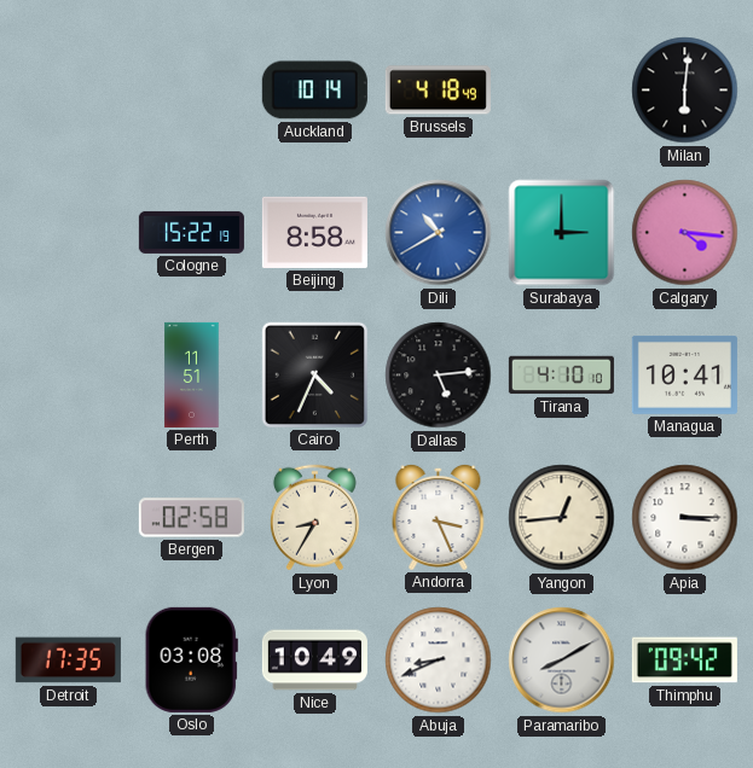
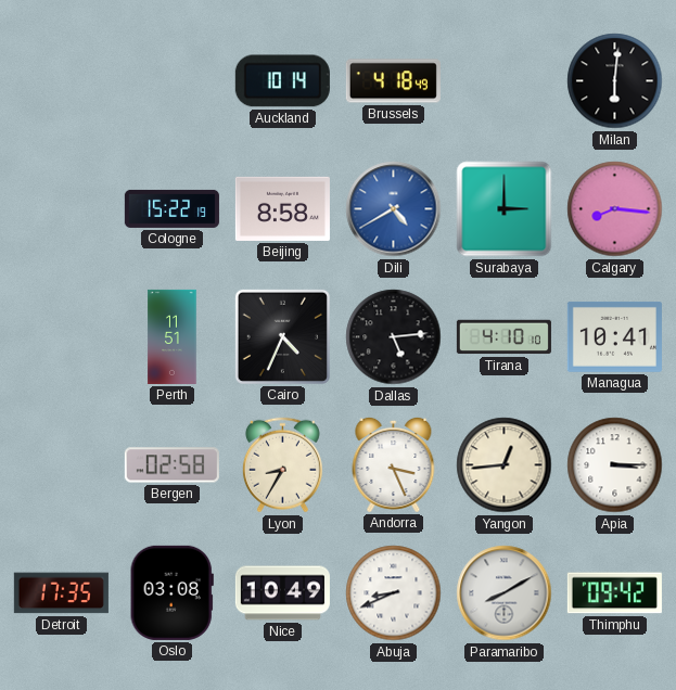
Dili: 10:40 -> 4:40
Calgary: 4:16 -> 8:16
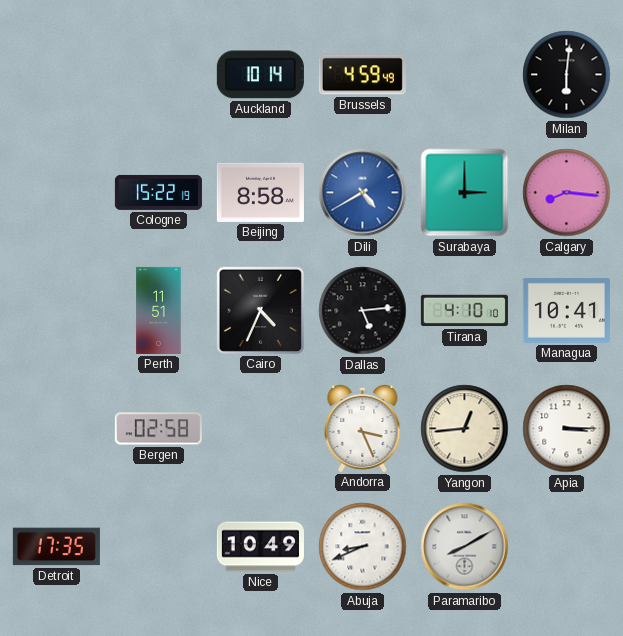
Brussels: 4:18 -> 4:59
Lyon: 8:35 -> none
Oslo: 03:08 -> none
Thimphu: 09:42 -> none
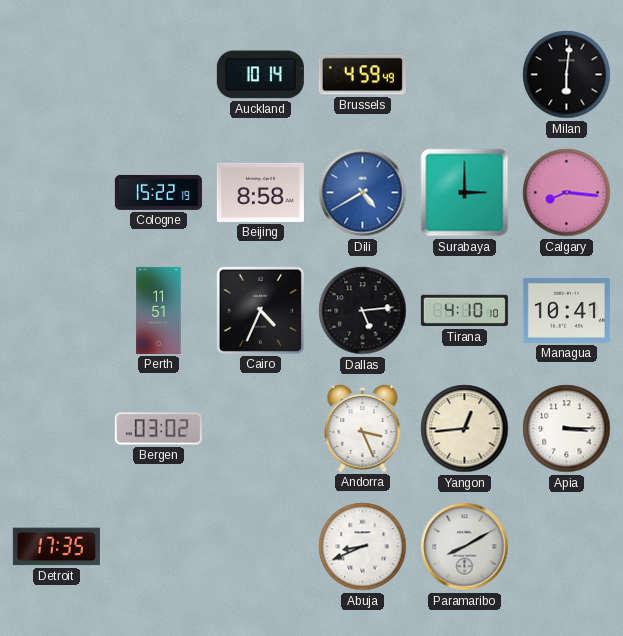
Bergen: 02:58 -> 03:02
Nice: 10:49 -> none
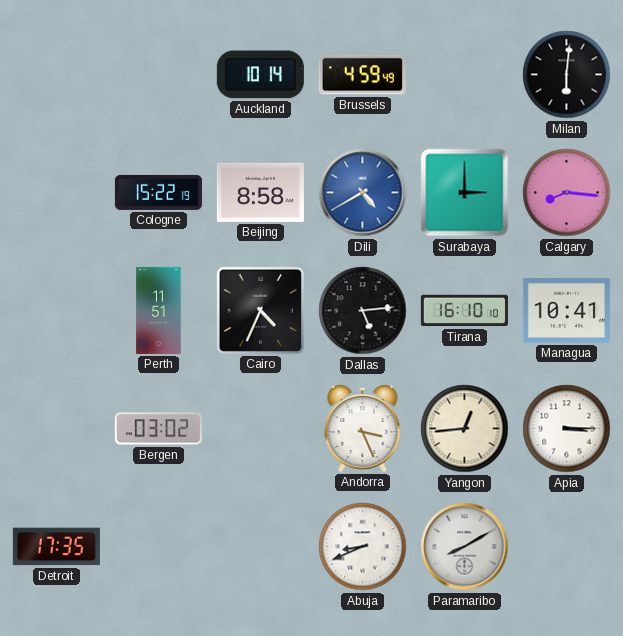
Tirana: 4:10 -> 16:10
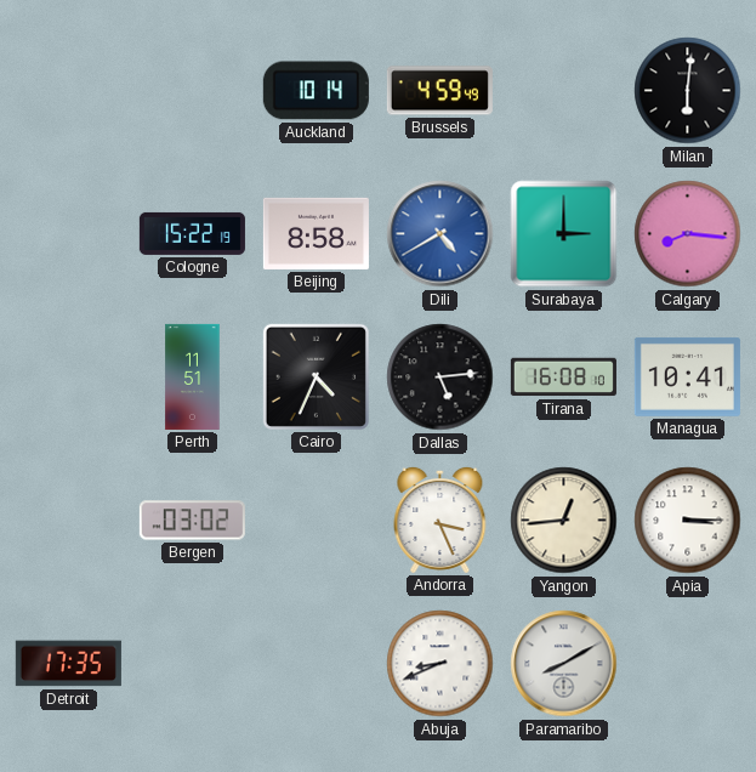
Tirana: 16:10 -> 16:08
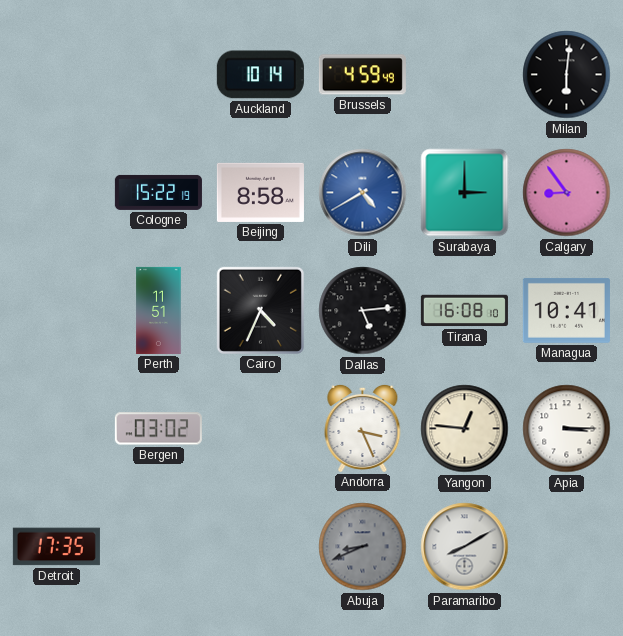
Calgary: 8:16 -> 8:54
Yangon: 12:44 -> 12:46
Abuja dial: white -> grey
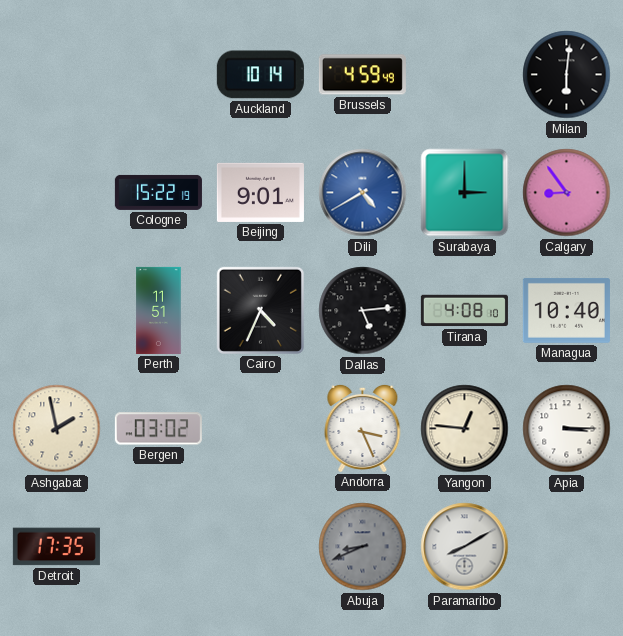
Beijing: 8:58 -> 9:01
Tirana: 16:08 -> 4:08
Managua: 10:41 -> 10:40
Ashgabat: none -> 1:58
